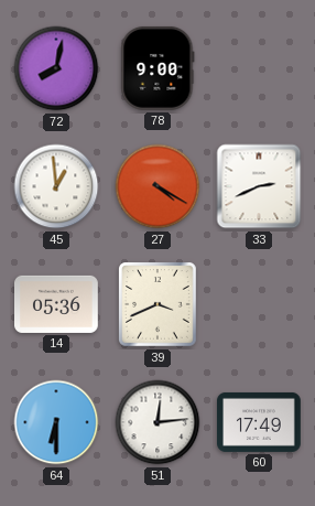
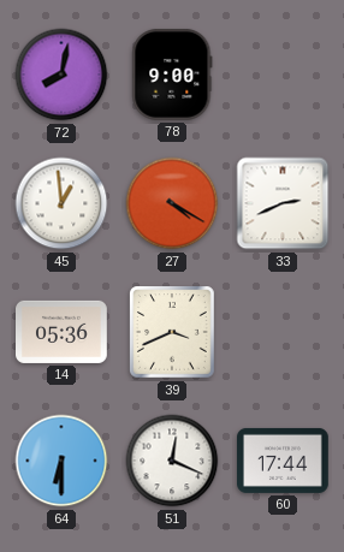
51: 12:14 -> 12:19
60: 17:49 -> 17:44
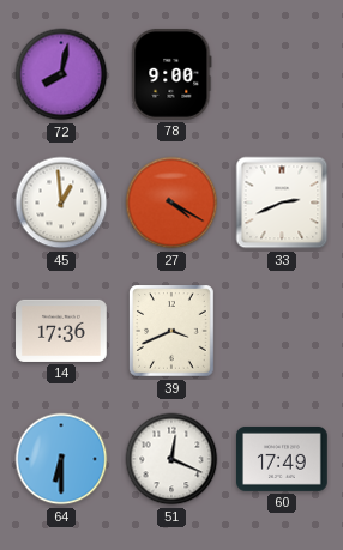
14: 05:36 -> 17:36
60: 17:44 -> 17:49
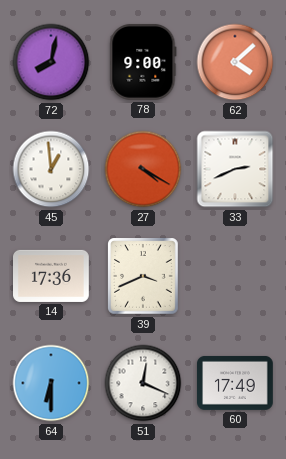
62: none -> 4:08
